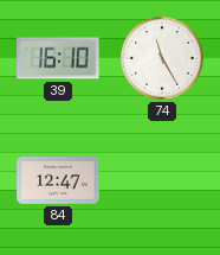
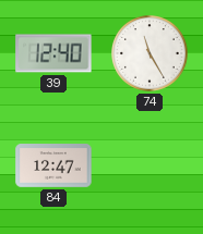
39: 16:10 -> 12:40
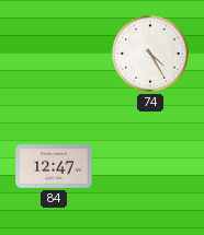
39: 12:40 -> none
74: 11:25 -> 4:25
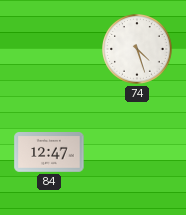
74: 4:25 -> 4:27
